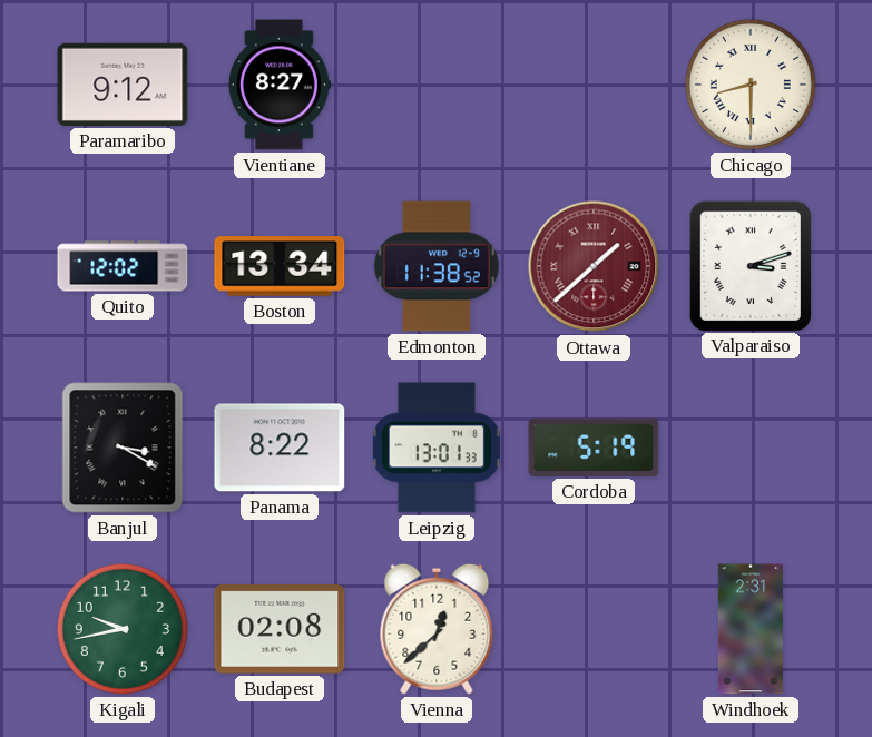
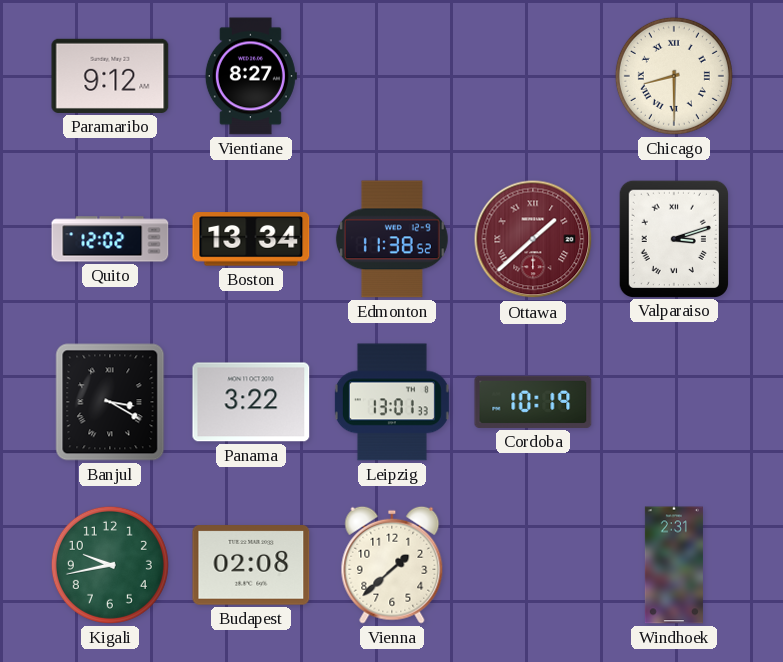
Panama: 8:22 -> 3:22
Cordoba: 5:19 -> 10:19
Vienna: 12:38 -> 1:38
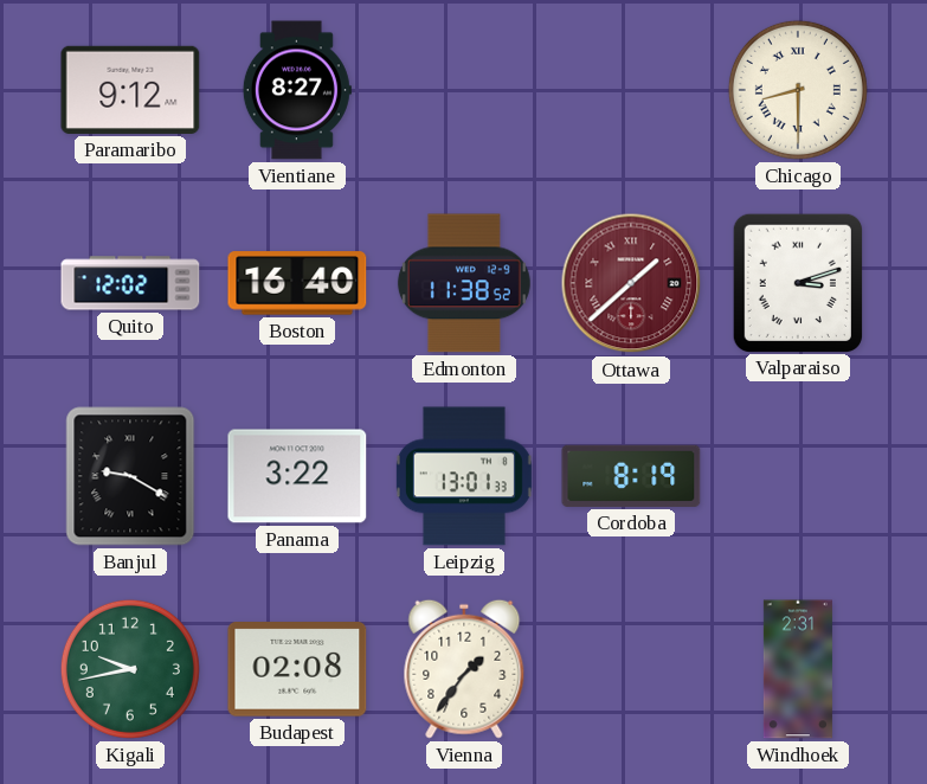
Boston: 13:34 -> 16:40
Banjul: 3:20 -> 9:20
Cordoba: 10:19 -> 8:19
Vienna: 1:38 -> 1:36
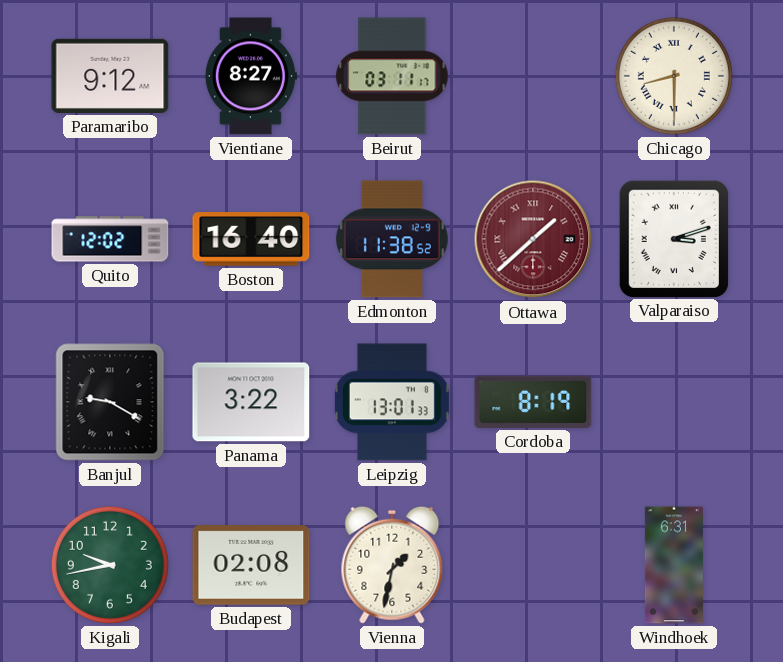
Beirut: none -> 03:11
Vienna: 1:36 -> 1:32
Windhoek: 2:31 -> 6:31
